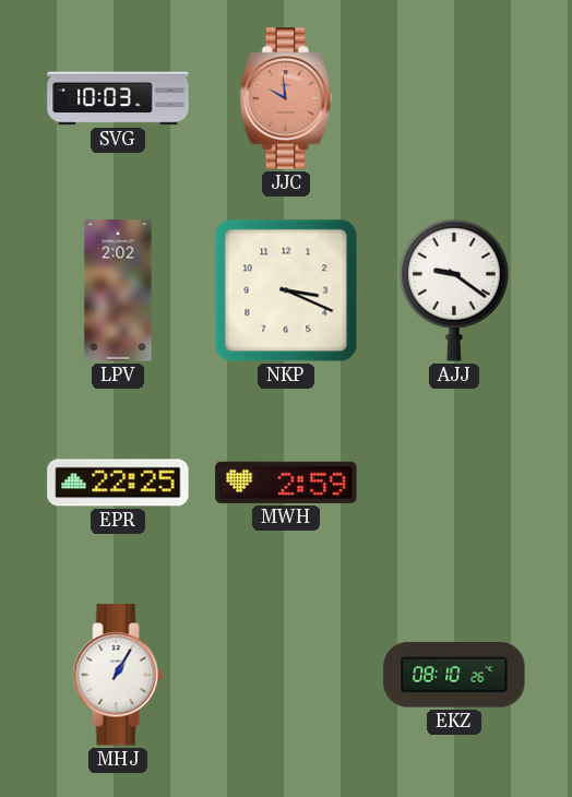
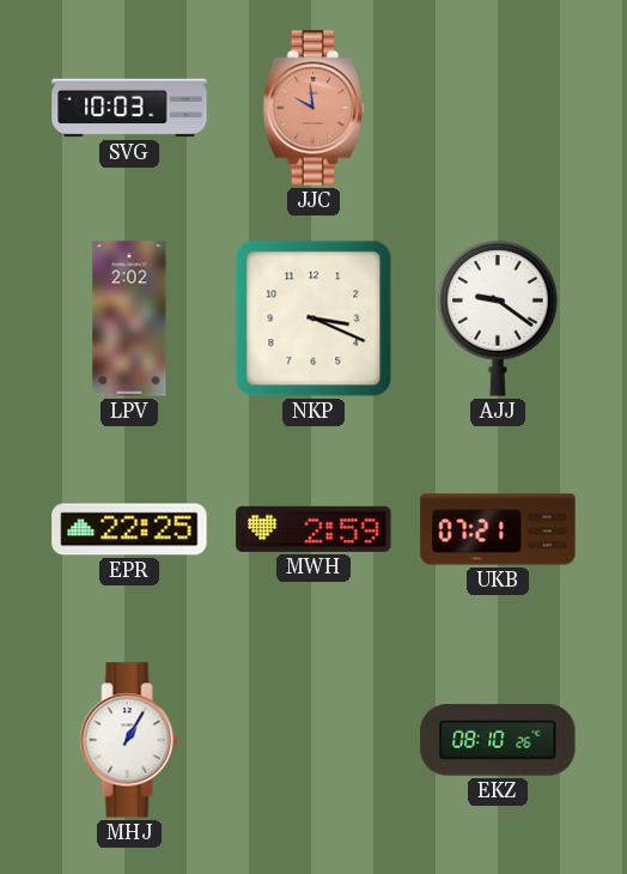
UKB: none -> 07:21
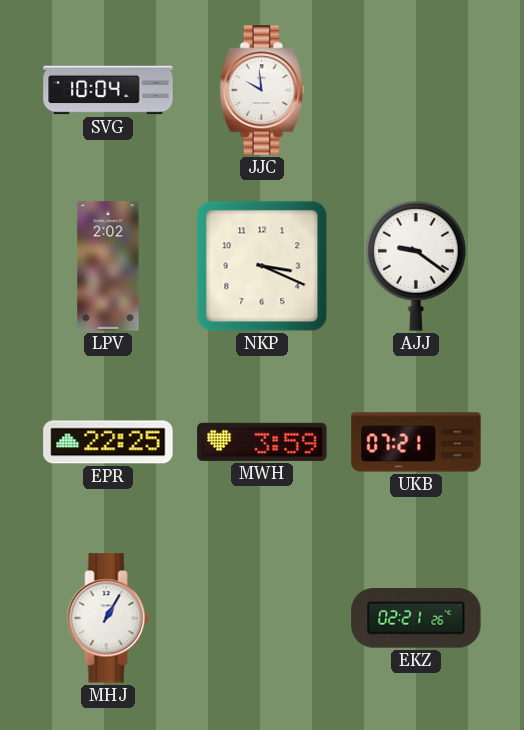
SVG: 10:03 -> 10:04
JJC dial: salmon -> white
MWH: 2:59 -> 3:59
EKZ: 08:10 -> 02:21
